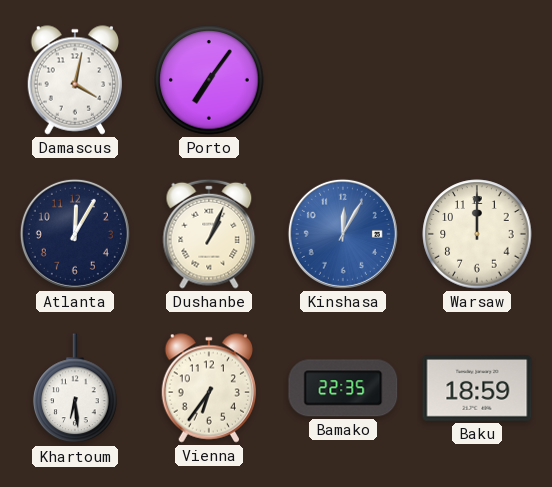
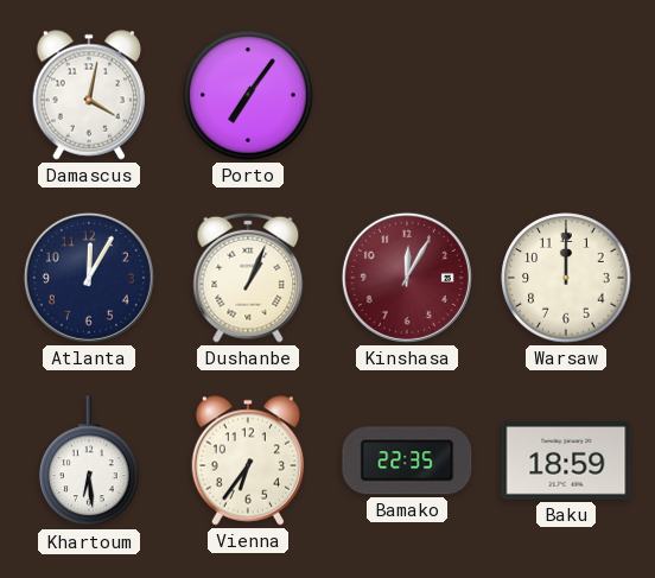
Kinshasa dial: blue -> burgundy
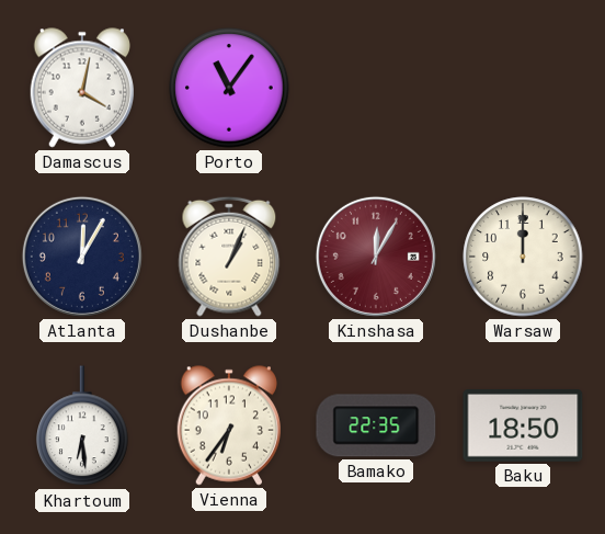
Porto: 7:06 -> 11:06
Baku: 18:59 -> 18:50
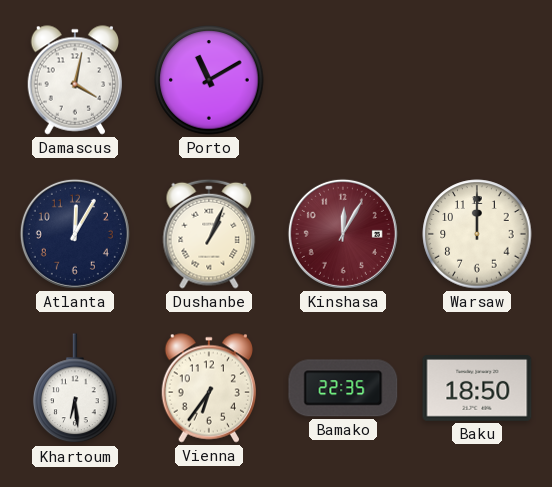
Porto: 11:06 -> 11:10
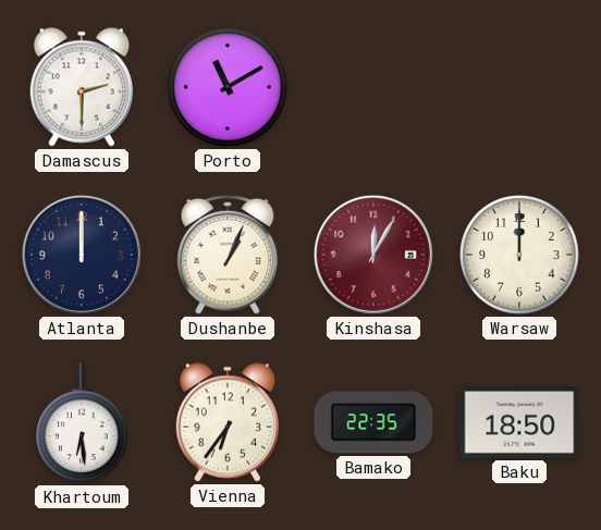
Damascus: 4:02 -> 2:30
Atlanta: 12:05 -> 12:00
